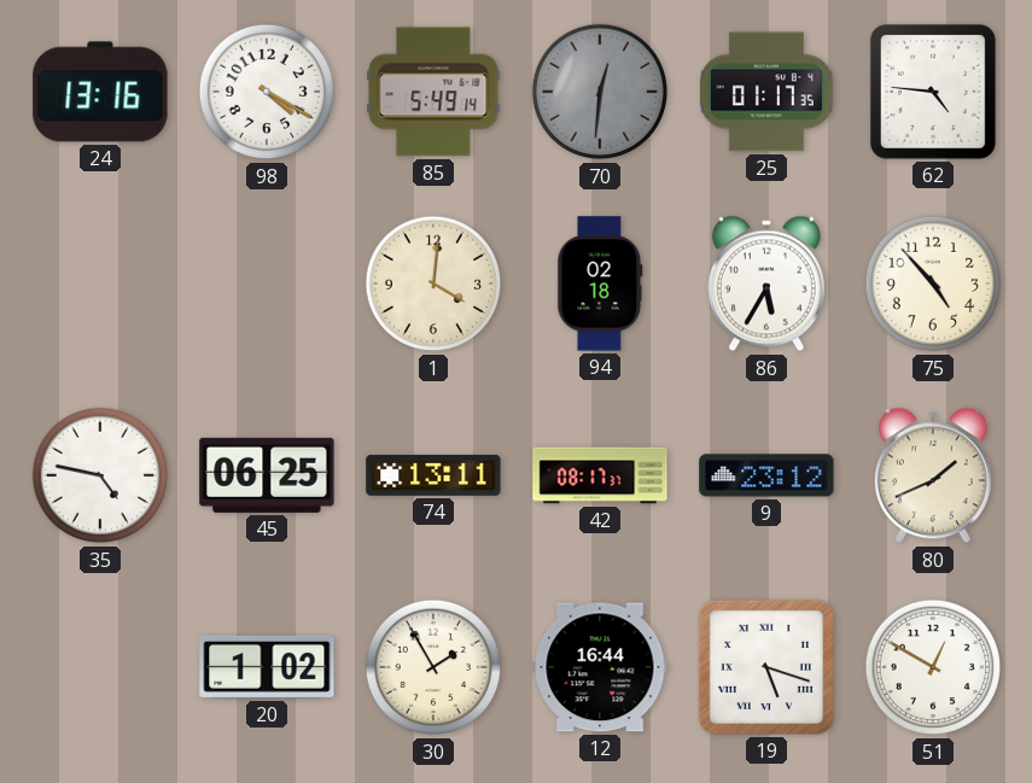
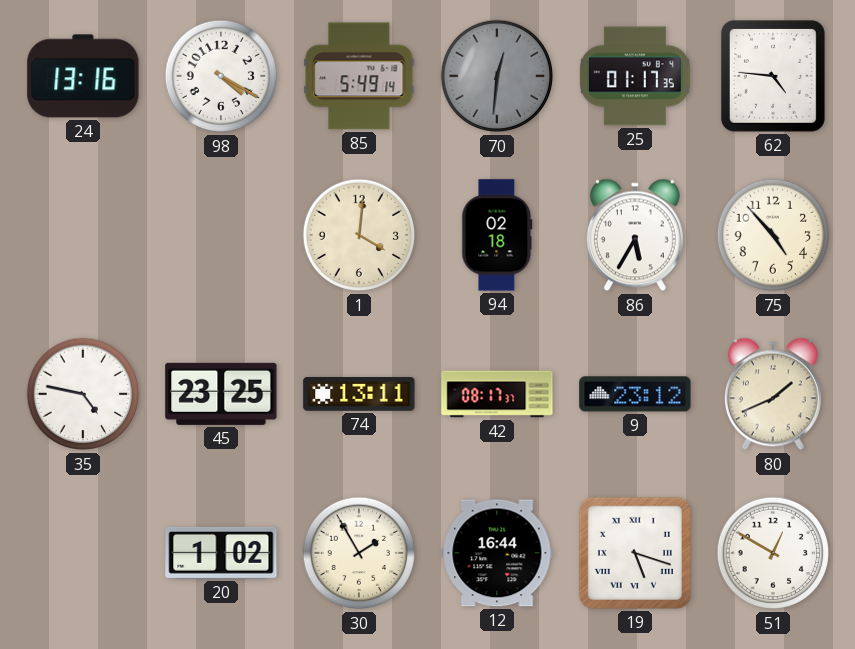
45: 06:25 -> 23:25
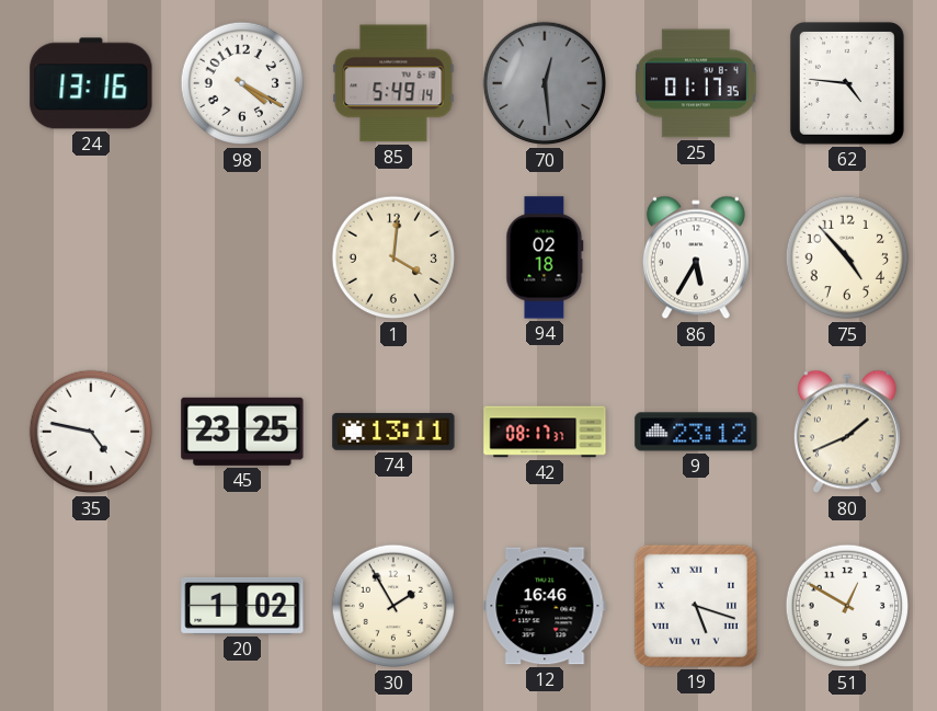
70: 12:31 -> 12:29
12: 16:44 -> 16:46
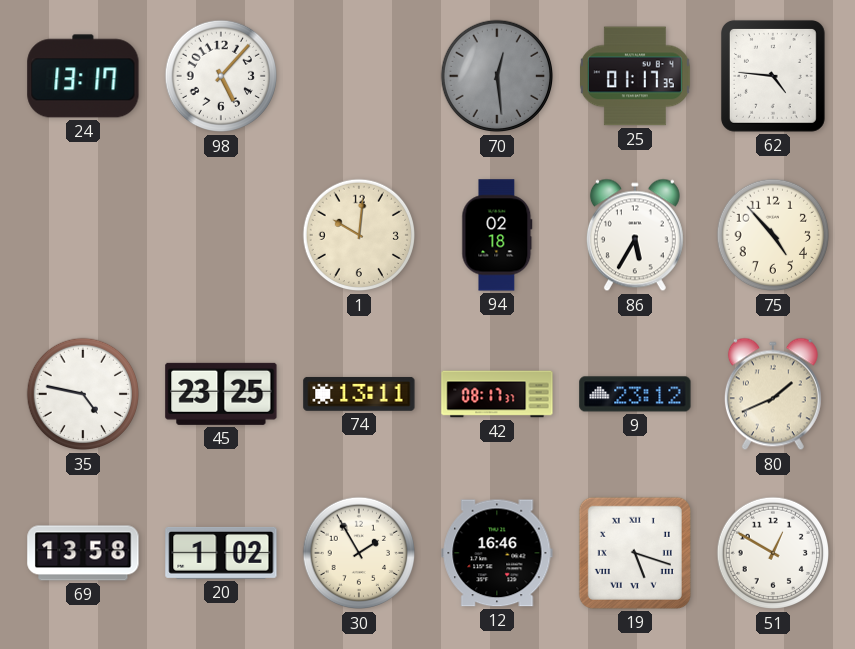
24: 13:16 -> 13:17
98: 4:20 -> 5:07
85: 5:49 -> none
1: 4:01 -> 10:01
69: none -> 13:58
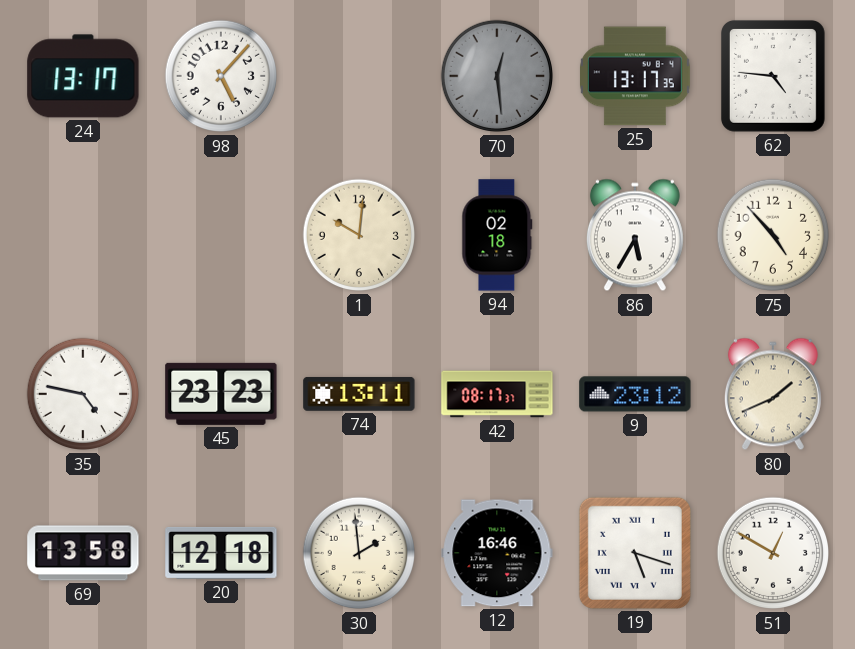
25: 01:17 -> 13:17
45: 23:25 -> 23:23
20: 1:02 -> 12:18
30: 1:55 -> 1:59
